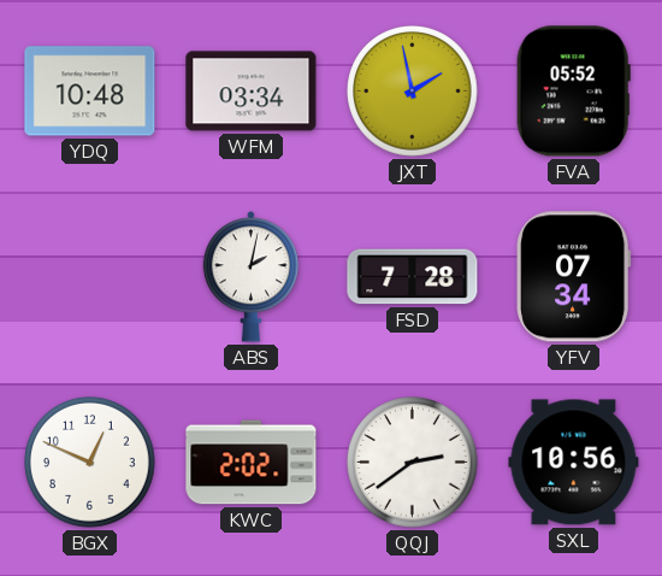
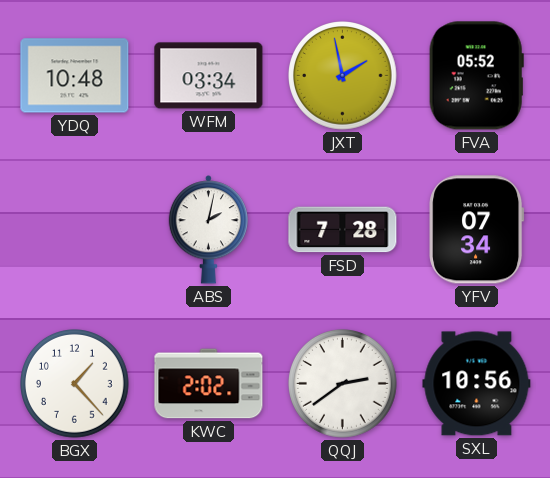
BGX: 12:49 -> 1:23
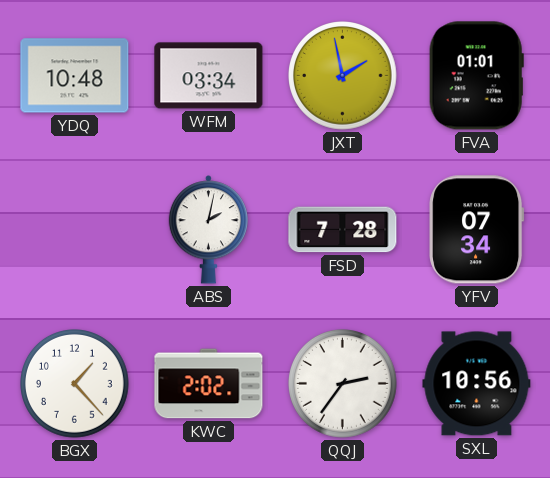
FVA: 05:52 -> 01:01
QQJ: 2:39 -> 2:36
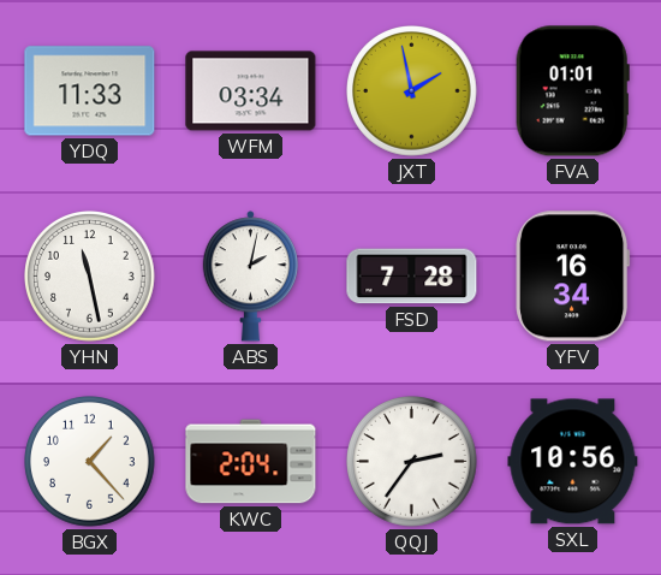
YDQ: 10:48 -> 11:33
YHN: none -> 11:28
YFV: 07:34 -> 16:34
KWC: 2:02 -> 2:04
